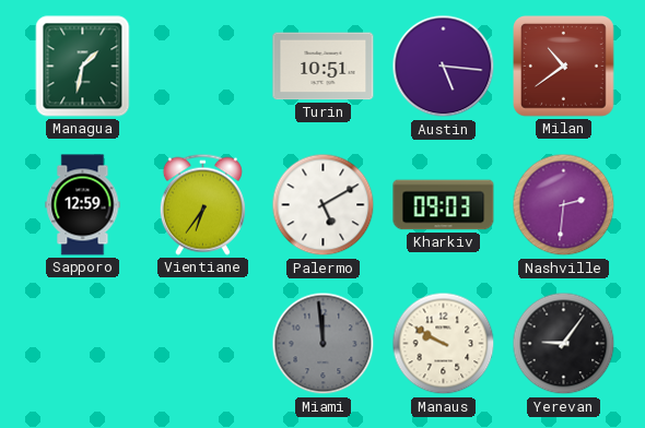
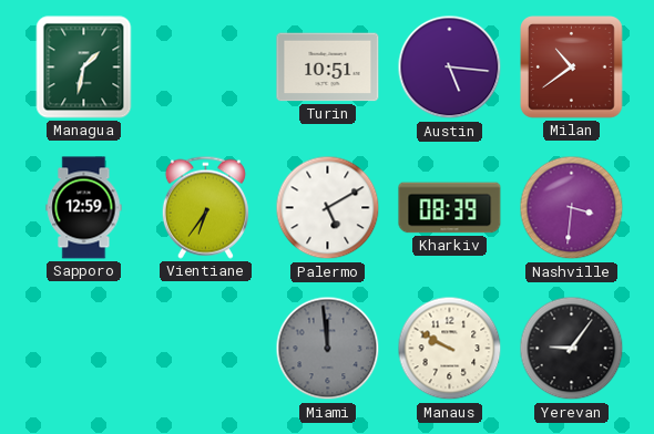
Kharkiv: 09:03 -> 08:39
Nashville: 2:31 -> 3:31
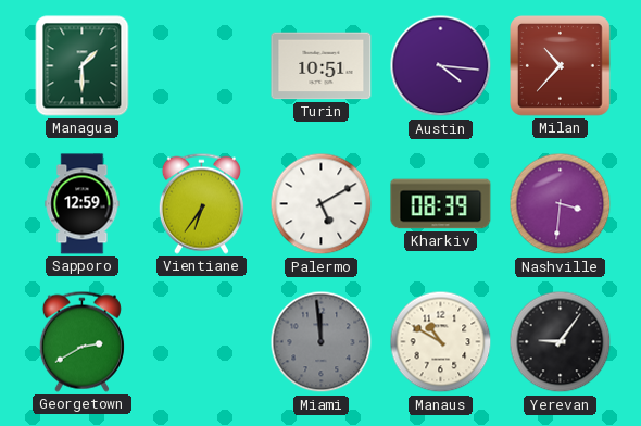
Managua: 1:32 -> 1:30
Austin: 5:16 -> 4:16
Milan: 10:39 -> 10:37
Georgetown: none -> 2:40
Manaus: 9:50 -> 10:50
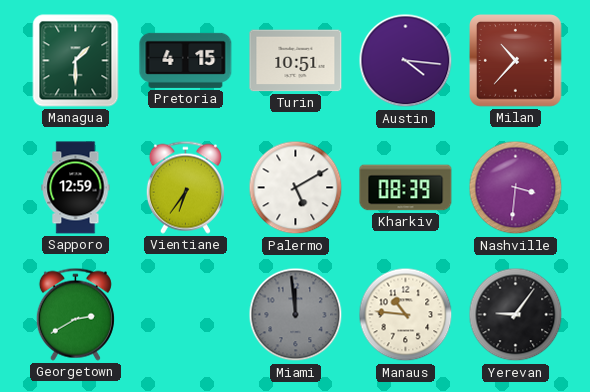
Pretoria: none -> 4:15
Manaus: 10:50 -> 10:46
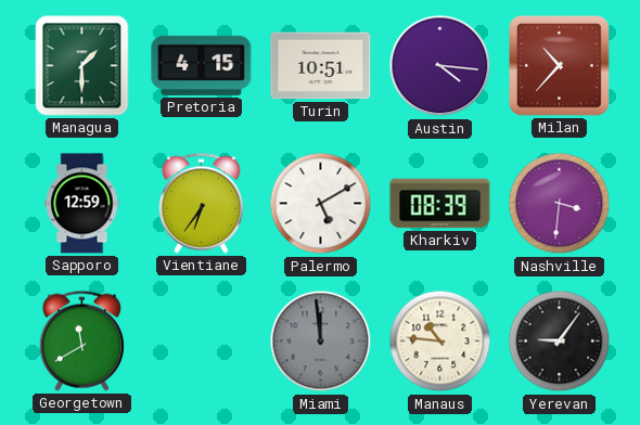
Georgetown: 2:40 -> 11:40
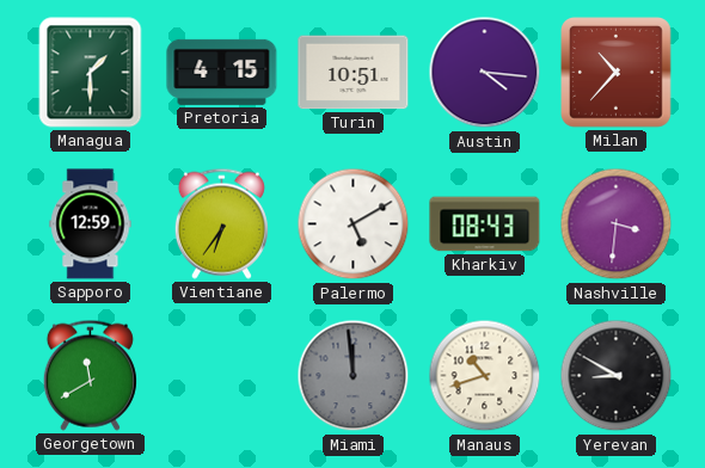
Kharkiv: 08:39 -> 08:43
Manaus: 10:46 -> 10:42
Yerevan: 9:06 -> 8:50
